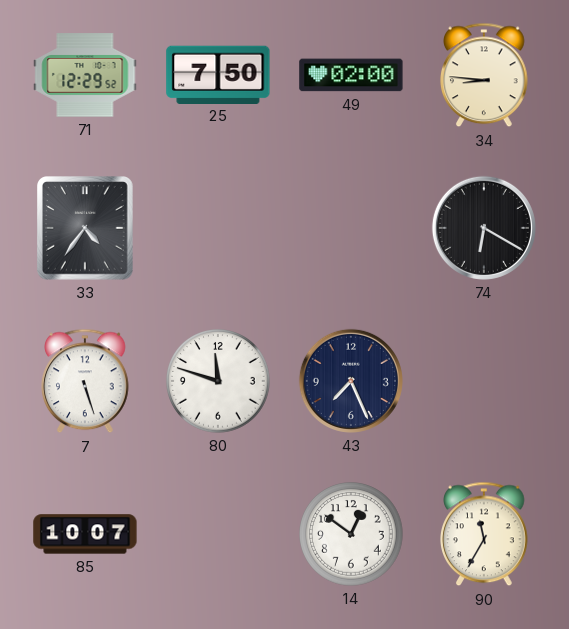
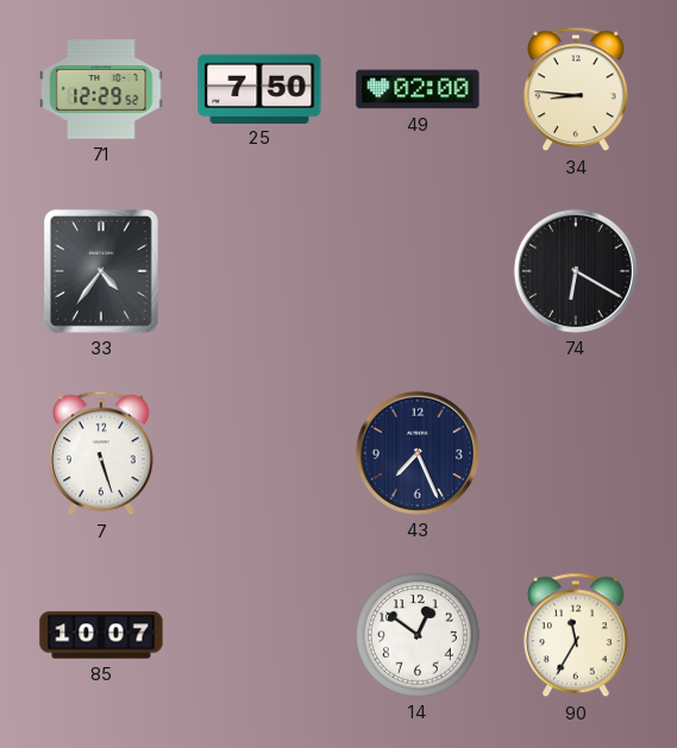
80: 11:48 -> none
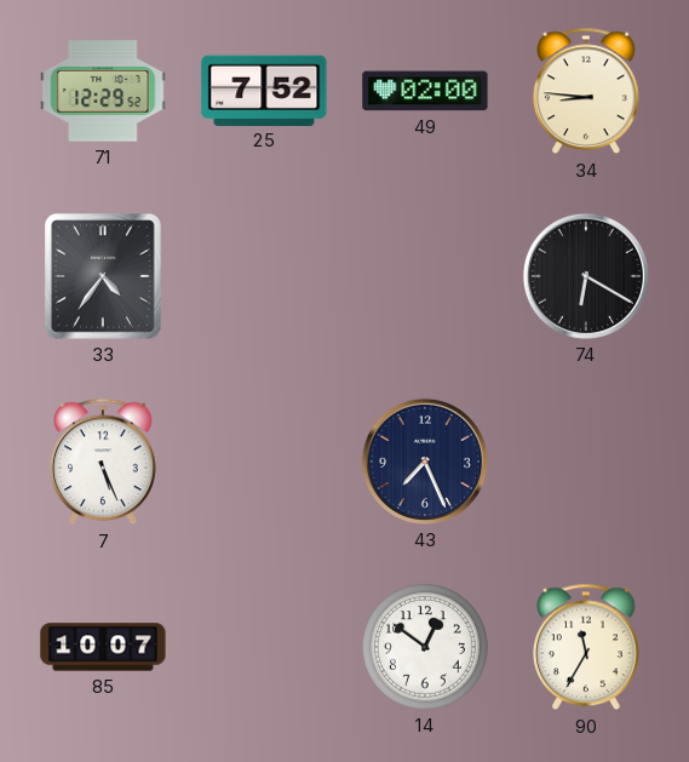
25: 7:50 -> 7:52
7: 5:27 -> 5:26
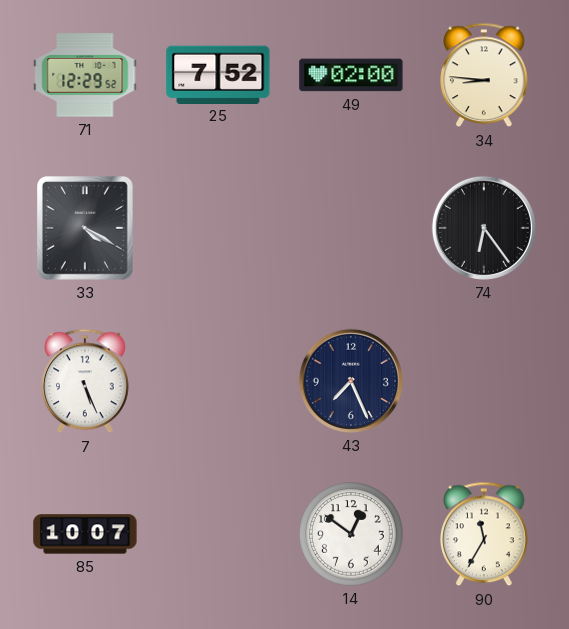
33: 4:36 -> 4:20
74: 6:20 -> 6:24
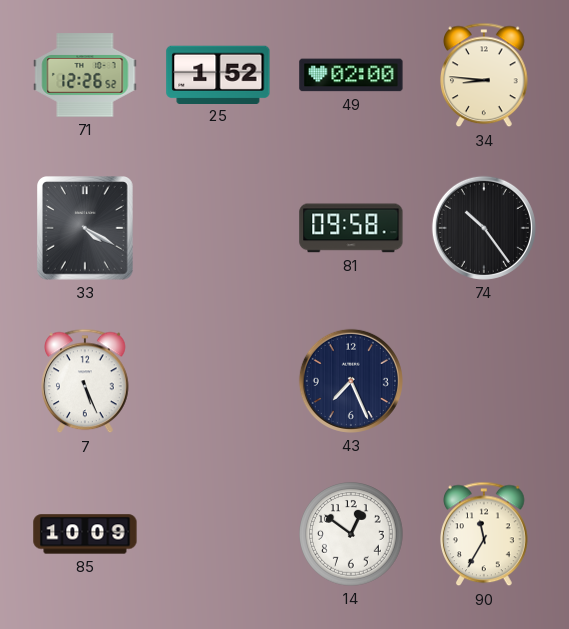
71: 12:29 -> 12:26
25: 7:52 -> 1:52
81: none -> 09:58
74: 6:24 -> 10:24
85: 10:07 -> 10:09
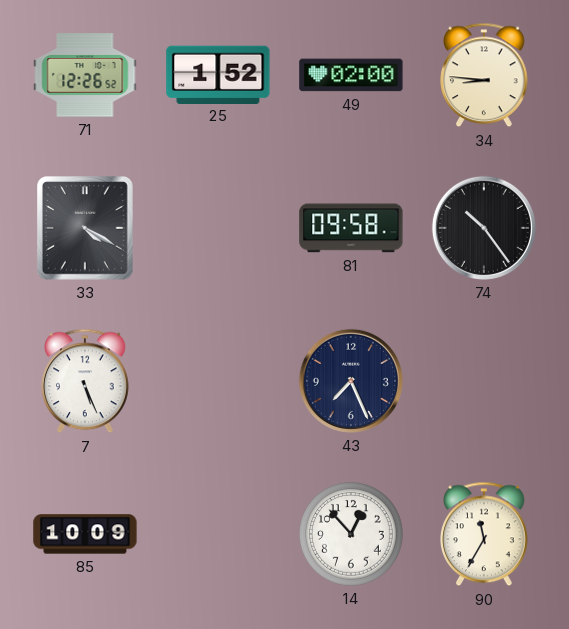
14: 12:51 -> 12:53
